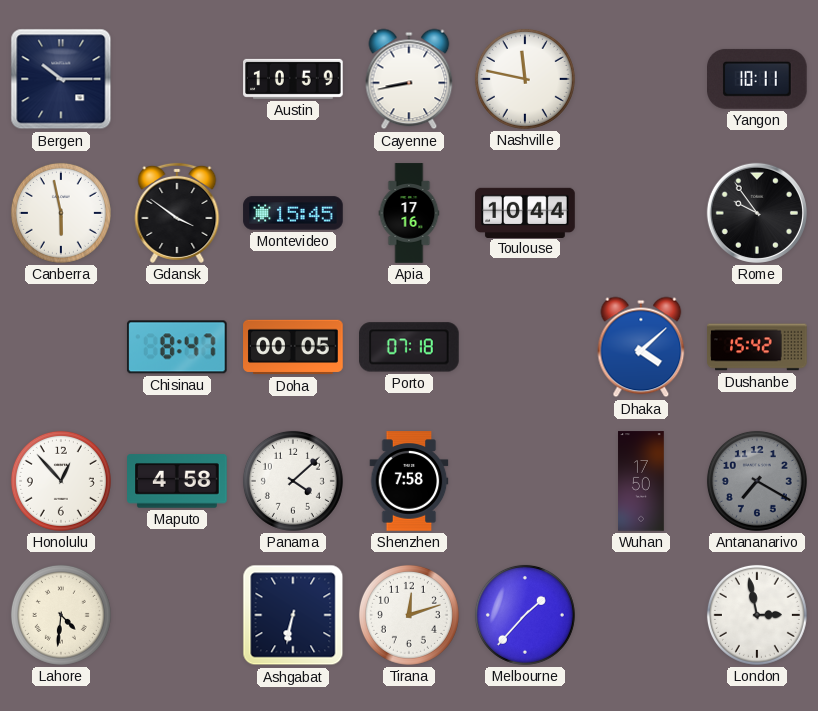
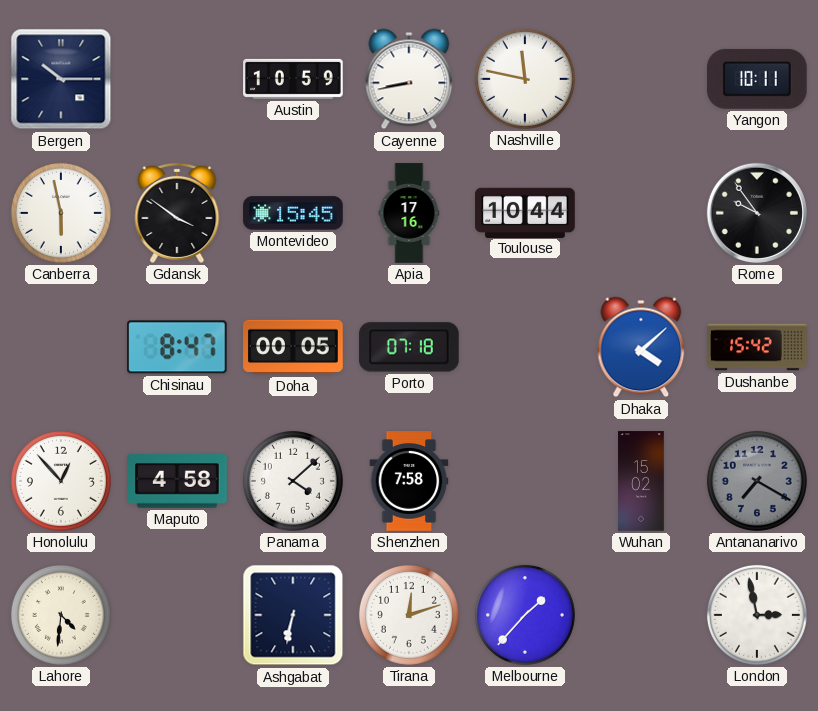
Wuhan: 17:50 -> 15:02
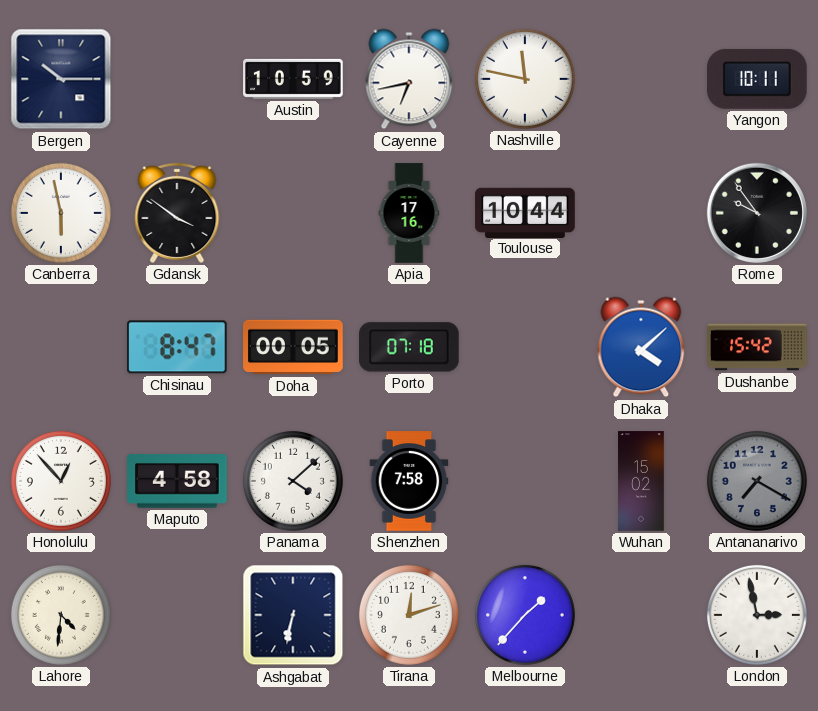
Cayenne: 8:43 -> 6:43
Montevideo: 15:45 -> none
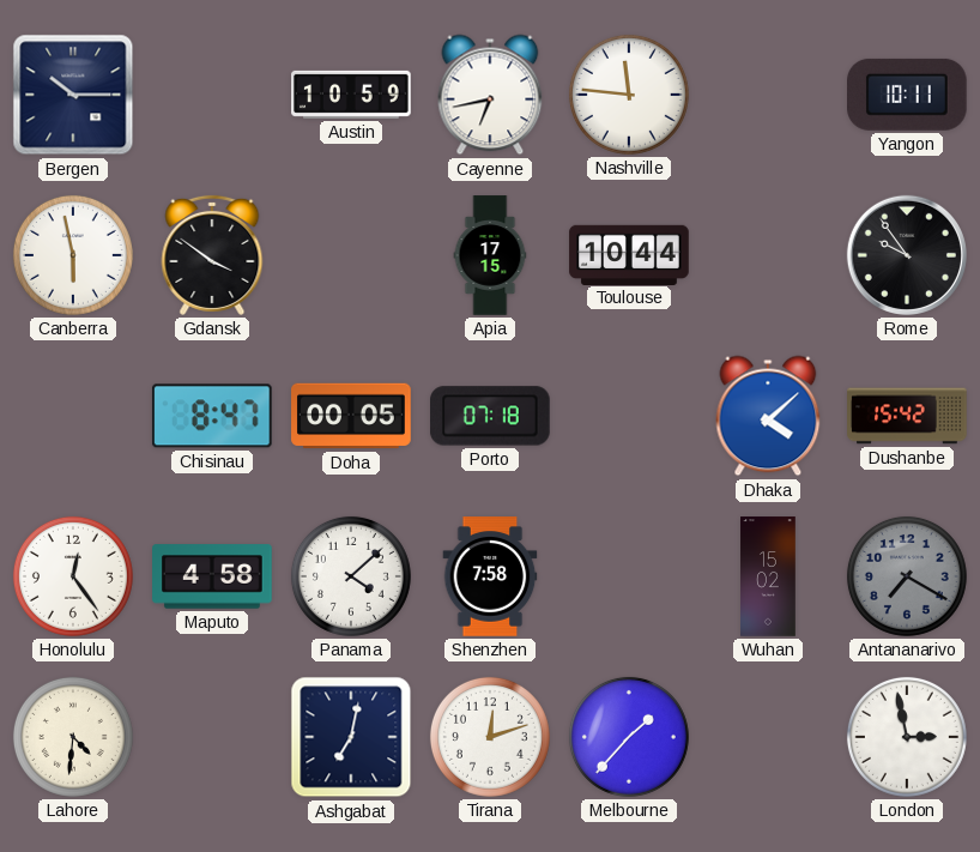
Nashville: 11:47 -> 11:46
Apia: 17:16 -> 17:15
Honolulu: 12:53 -> 12:24
Ashgabat: 6:32 -> 7:02
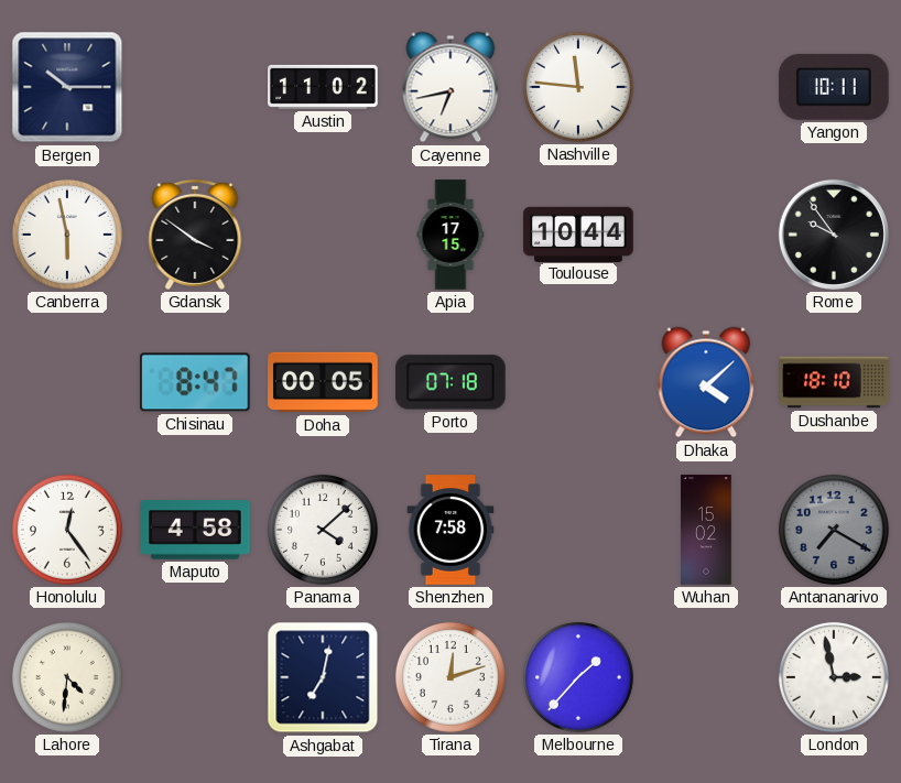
Austin: 10:59 -> 11:02
Dushanbe: 15:42 -> 18:10
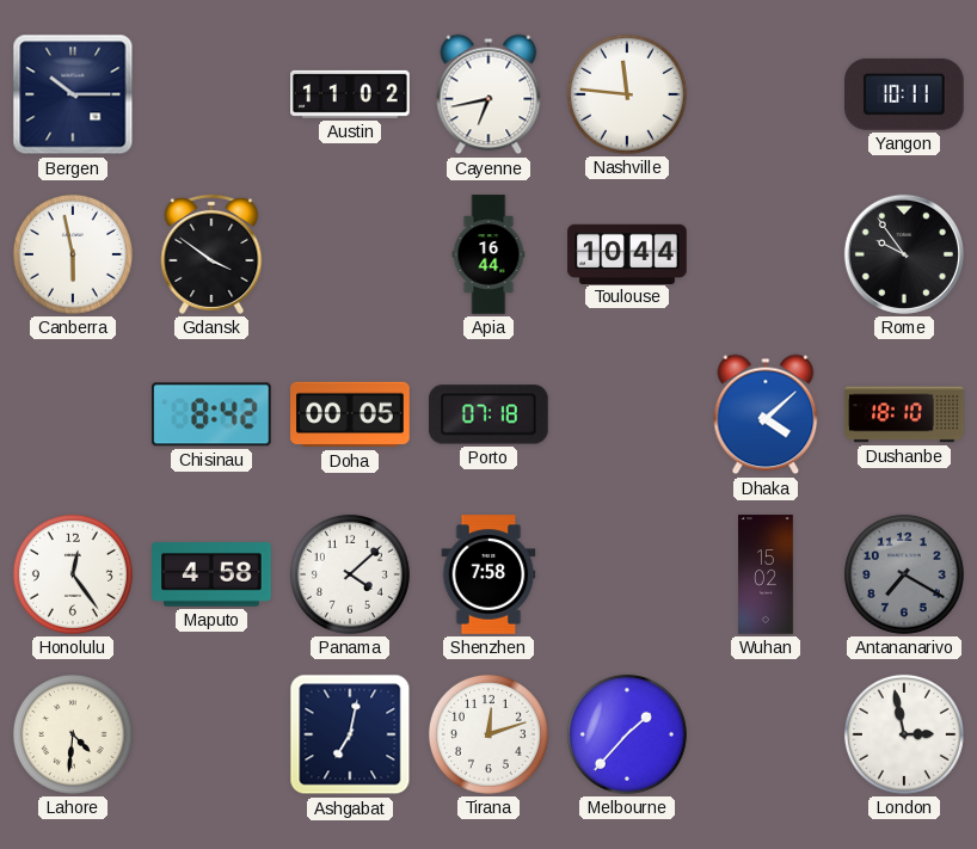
Apia: 17:15 -> 16:44
Chisinau: 8:47 -> 8:42
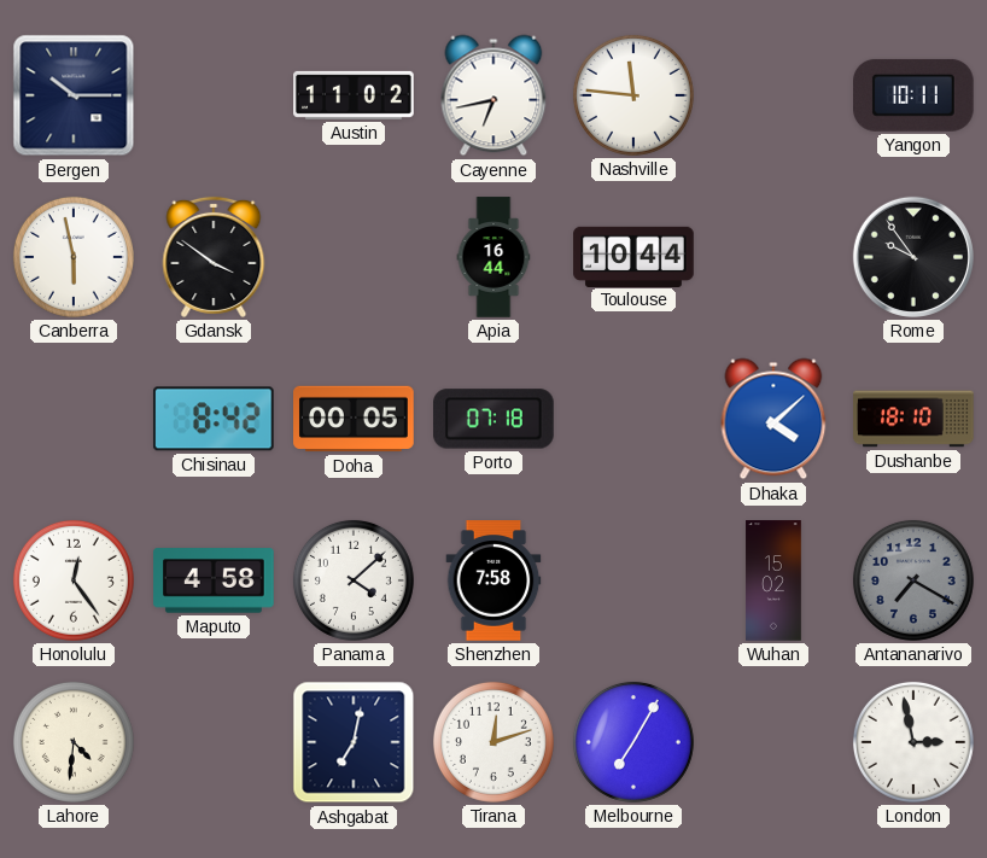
Melbourne: 1:37 -> 7:05
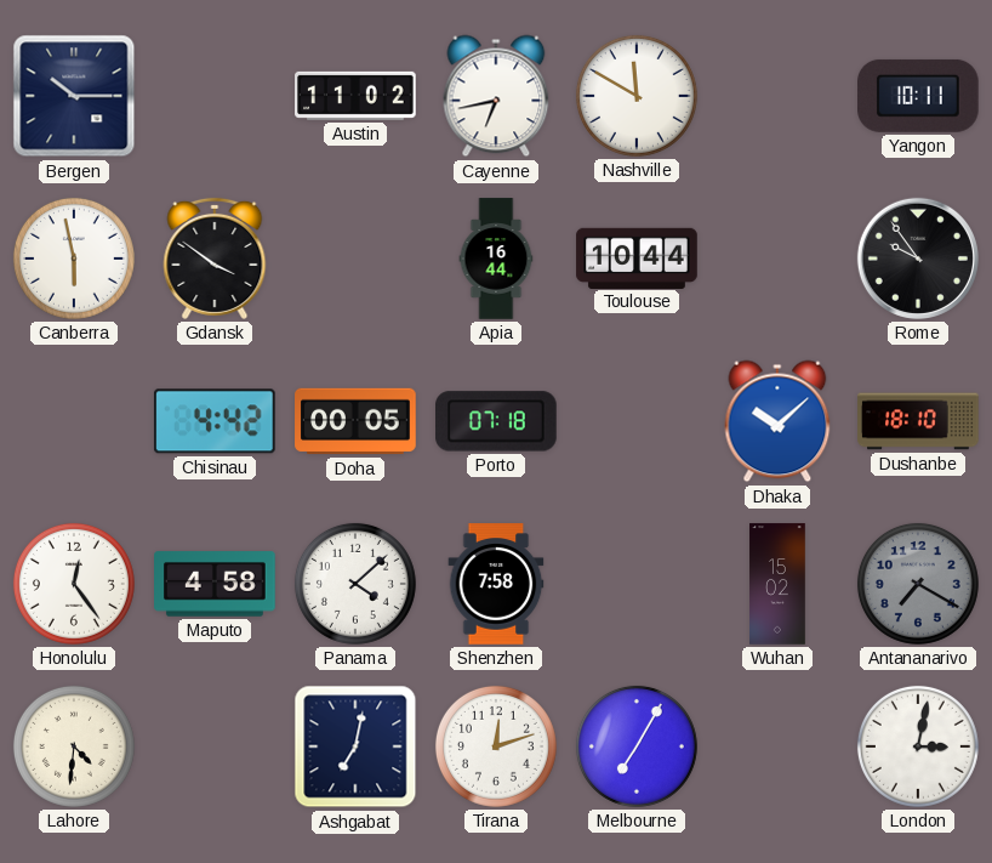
Nashville: 11:46 -> 11:50
Chisinau: 8:42 -> 4:42
Dhaka: 4:08 -> 10:08
London: 2:58 -> 3:02
